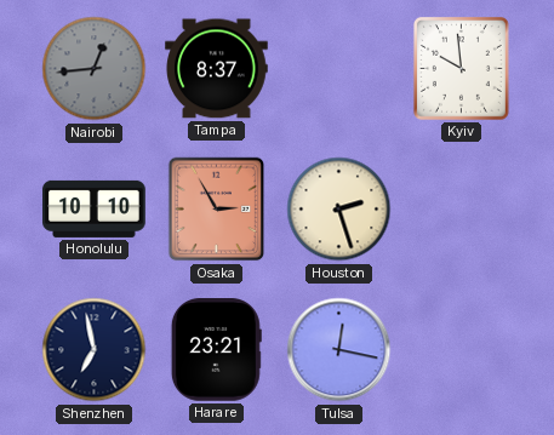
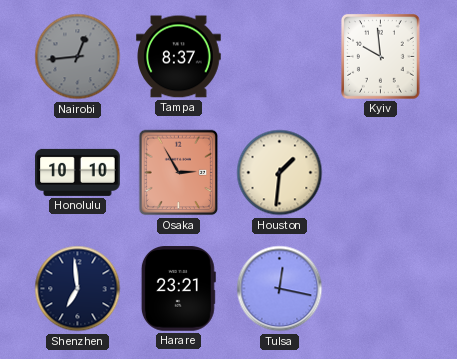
Houston: 2:27 -> 1:31
Shenzhen: 6:58 -> 6:59
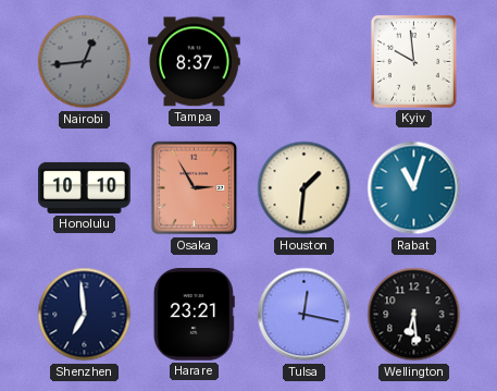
Rabat: none -> 11:03
Wellington: none -> 6:29
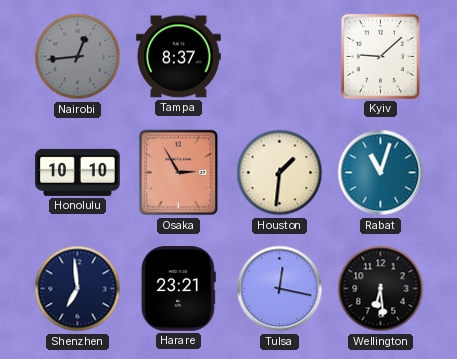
Kyiv: 9:59 -> 9:08
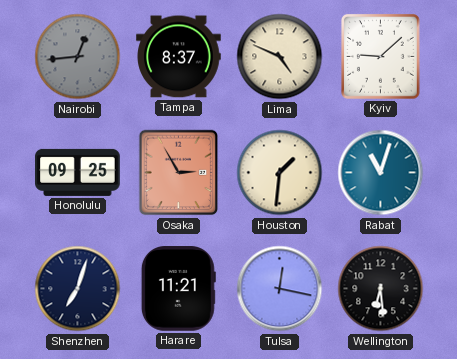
Lima: none -> 4:49
Honolulu: 10:10 -> 09:25
Shenzhen: 6:59 -> 7:03
Harare: 23:21 -> 11:21
